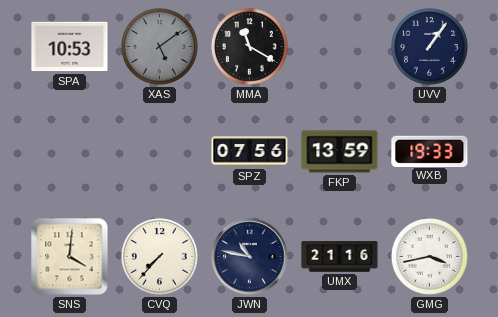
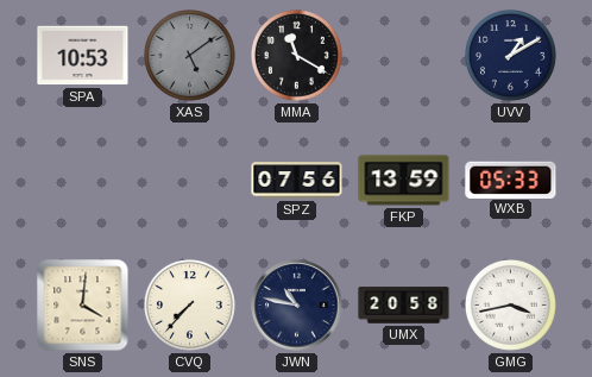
UVV: 1:06 -> 1:10
WXB: 19:33 -> 05:33
UMX: 21:16 -> 20:58
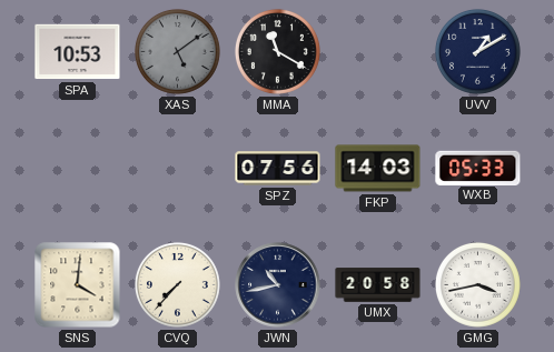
FKP: 13:59 -> 14:03
JWN: 10:47 -> 10:43
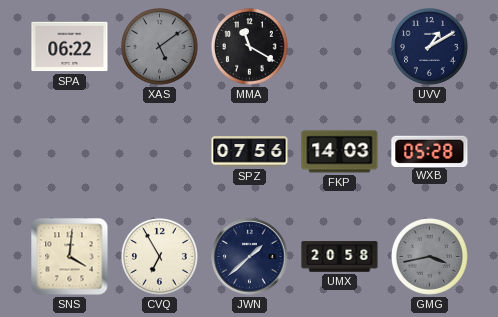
SPA: 10:53 -> 06:22
WXB: 05:33 -> 05:28
CVQ: 7:37 -> 6:55
JWN: 10:43 -> 1:38
GMG dial: white -> grey
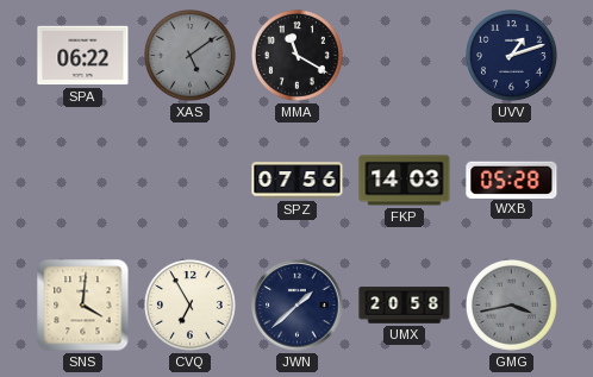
UVV: 1:10 -> 1:12
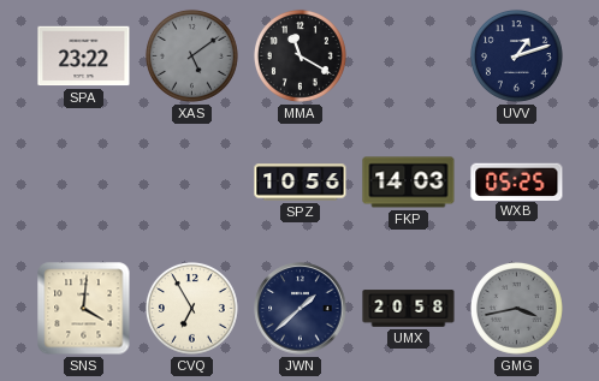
SPA: 06:22 -> 23:22
SPZ: 07:56 -> 10:56
WXB: 05:28 -> 05:25
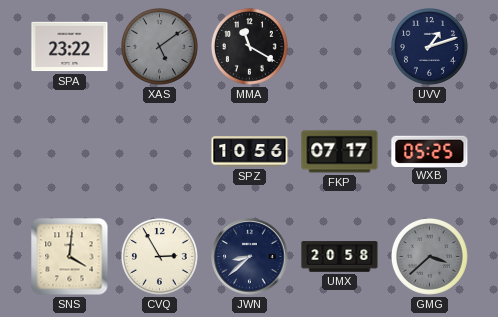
FKP: 14:03 -> 07:17
CVQ: 6:55 -> 2:55
JWN: 1:38 -> 8:38
GMG: 3:43 -> 3:38
